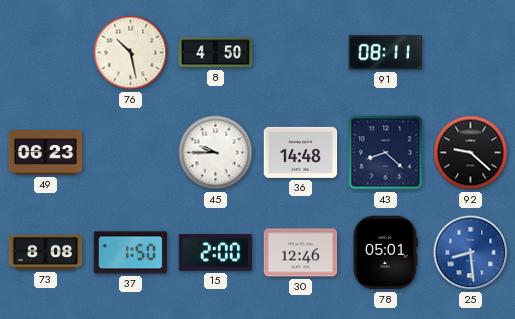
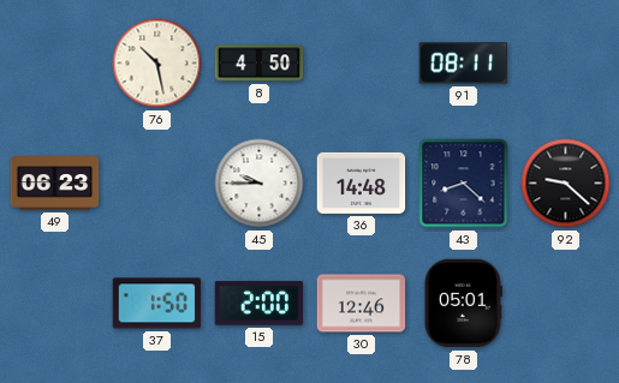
73: 8:08 -> none
25: 8:29 -> none
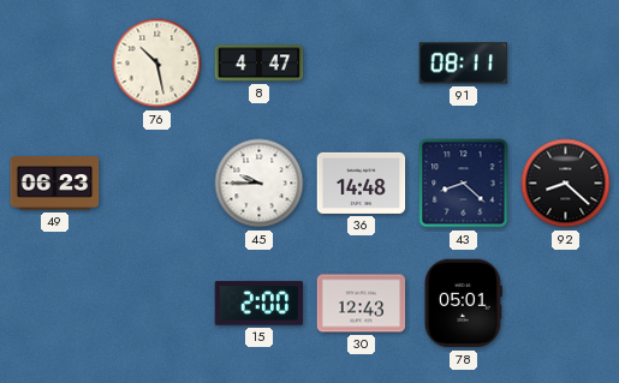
8: 4:50 -> 4:47
92: 9:22 -> 8:22
37: 1:50 -> none
30: 12:46 -> 12:43
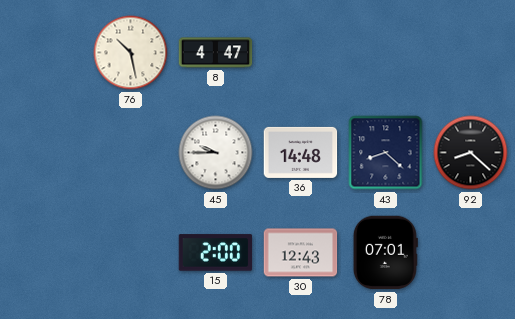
91: 08:11 -> none
49: 06:23 -> none
78: 05:01 -> 07:01
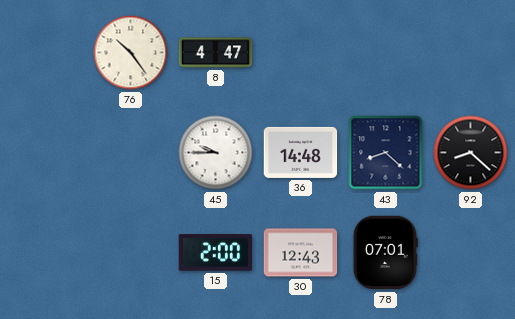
76: 10:28 -> 10:24
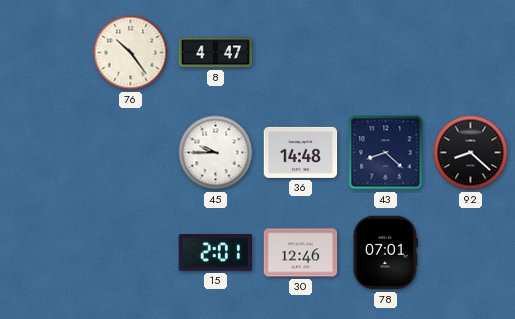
15: 2:00 -> 2:01
30: 12:43 -> 12:46
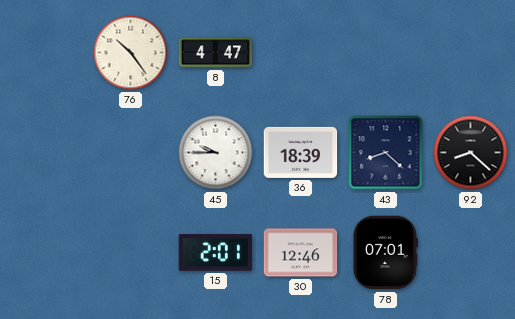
36: 14:48 -> 18:39
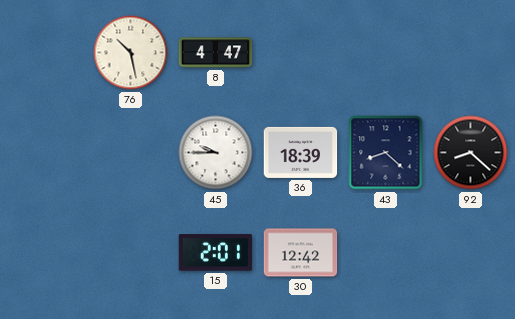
76: 10:24 -> 10:28
30: 12:46 -> 12:42
78: 07:01 -> none
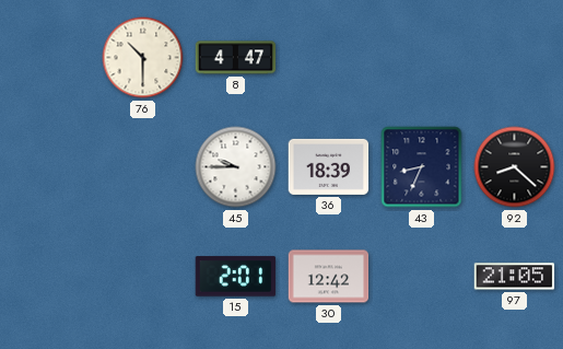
76: 10:28 -> 10:30
43: 8:22 -> 8:34
97: none -> 21:05
